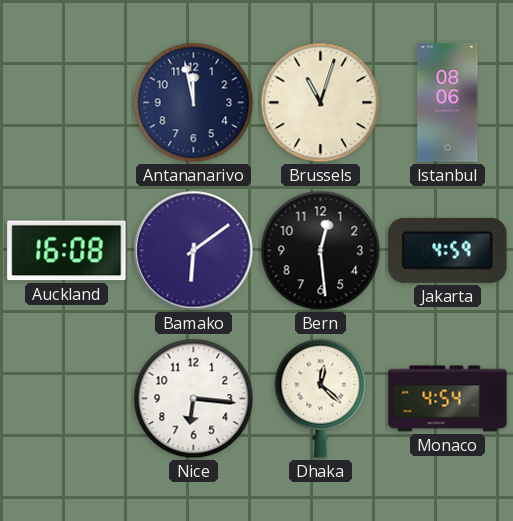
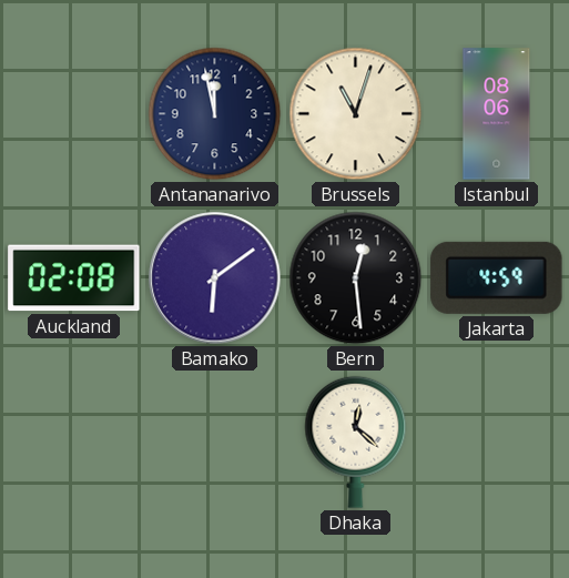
Auckland: 16:08 -> 02:08
Nice: 6:16 -> none
Monaco: 4:54 -> none
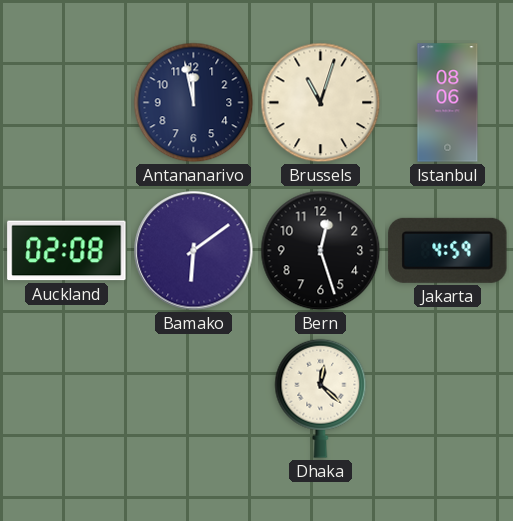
Bern: 12:29 -> 12:27
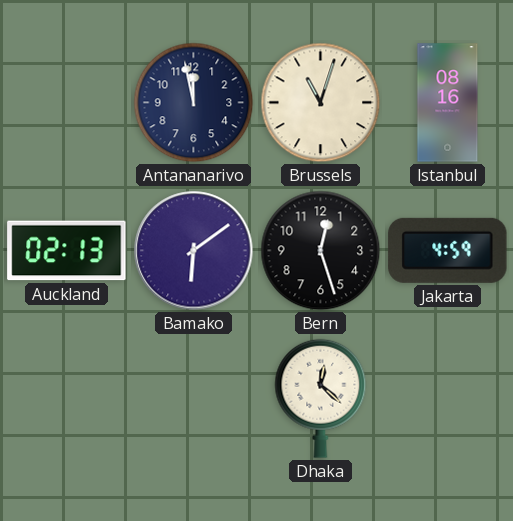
Istanbul: 08:06 -> 08:16
Auckland: 02:08 -> 02:13
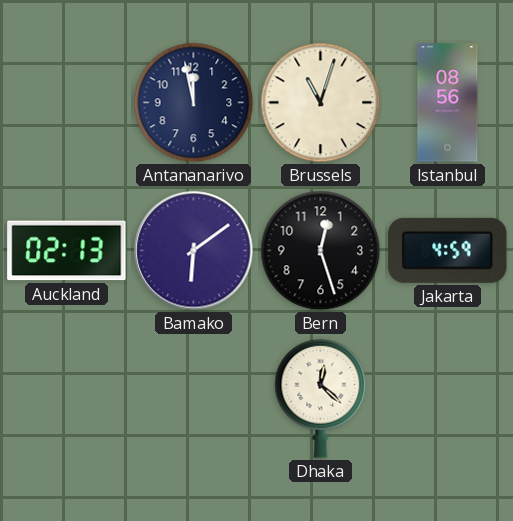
Istanbul: 08:16 -> 08:56
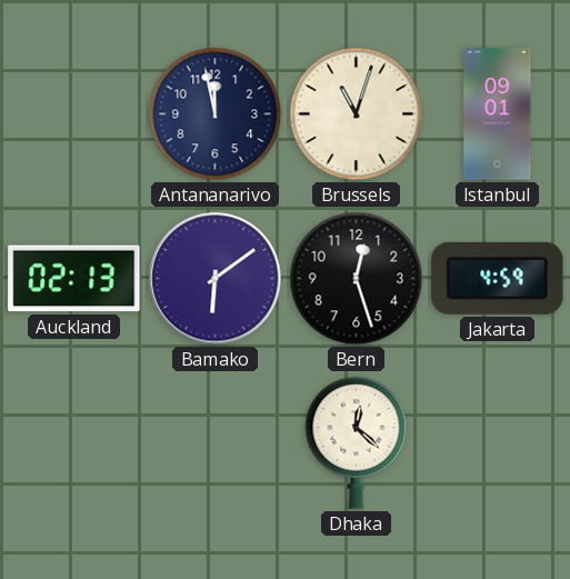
Istanbul: 08:56 -> 09:01
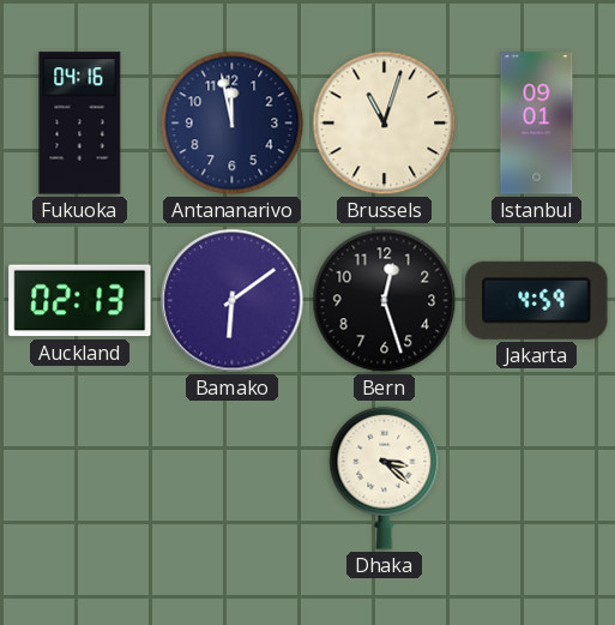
Fukuoka: none -> 04:16
Dhaka: 12:22 -> 3:22
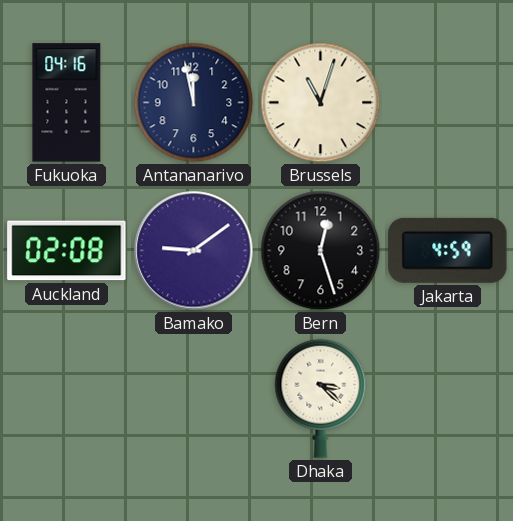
Istanbul: 09:01 -> none
Auckland: 02:13 -> 02:08
Bamako: 6:09 -> 9:09
